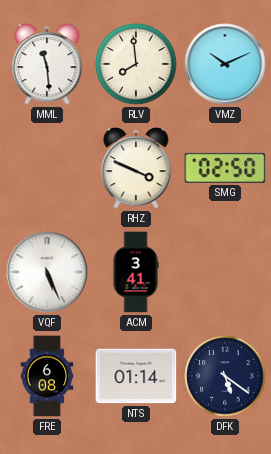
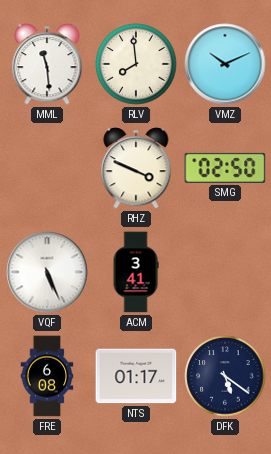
NTS: 01:14 -> 01:17
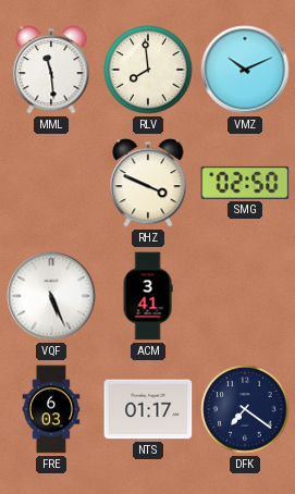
FRE: 6:08 -> 6:03
DFK: 5:21 -> 7:21
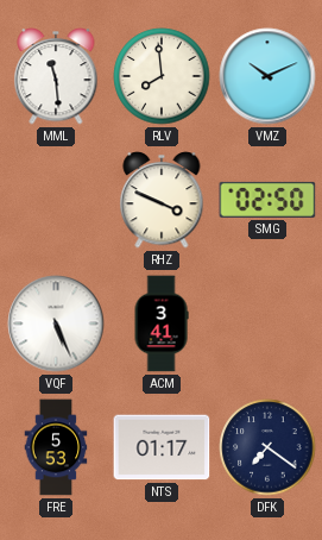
FRE: 6:03 -> 5:53
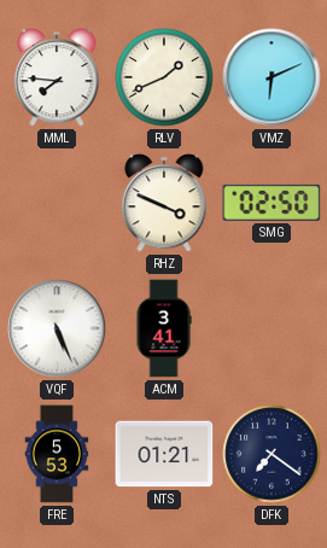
MML: 11:29 -> 7:46
RLV: 7:59 -> 1:41
VMZ: 10:11 -> 6:11
NTS: 01:17 -> 01:21
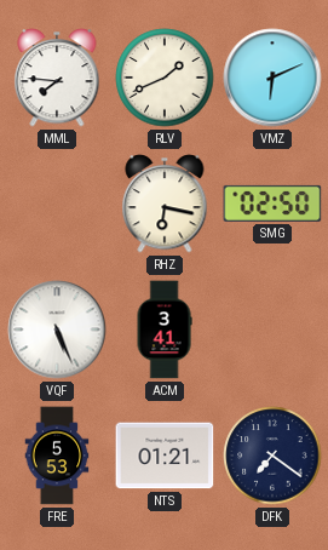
RHZ: 3:49 -> 6:17
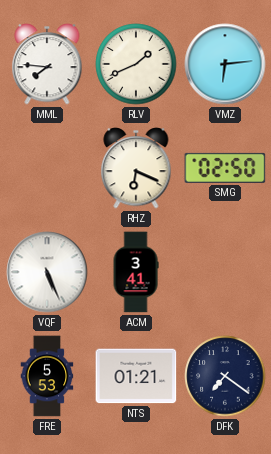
VMZ: 6:11 -> 6:14
RHZ: 6:17 -> 6:19
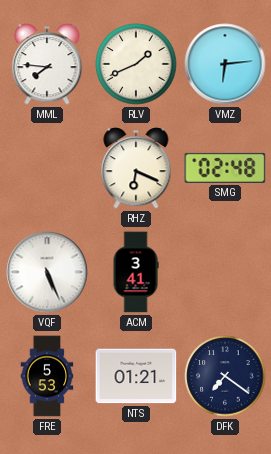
SMG: 02:50 -> 02:48
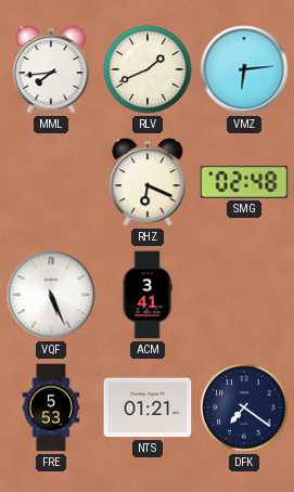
MML: 7:46 -> 7:44
